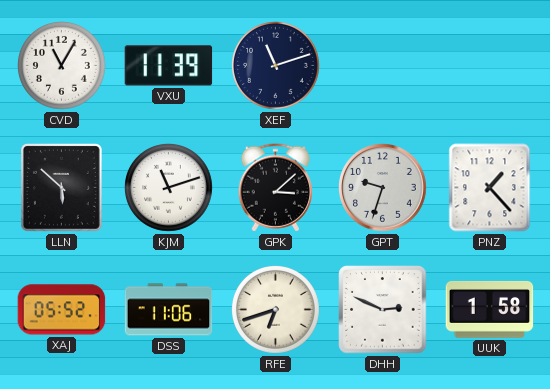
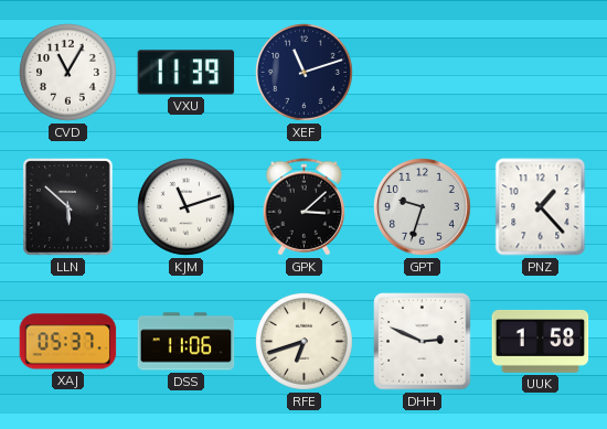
XAJ: 05:52 -> 05:37
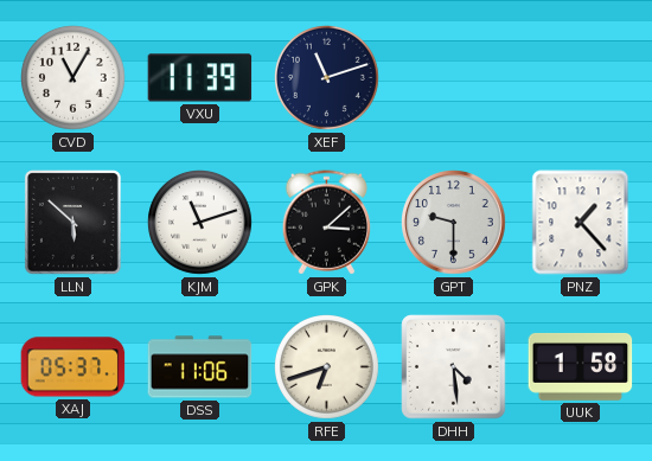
GPT: 9:33 -> 9:30
DHH: 2:49 -> 4:29
